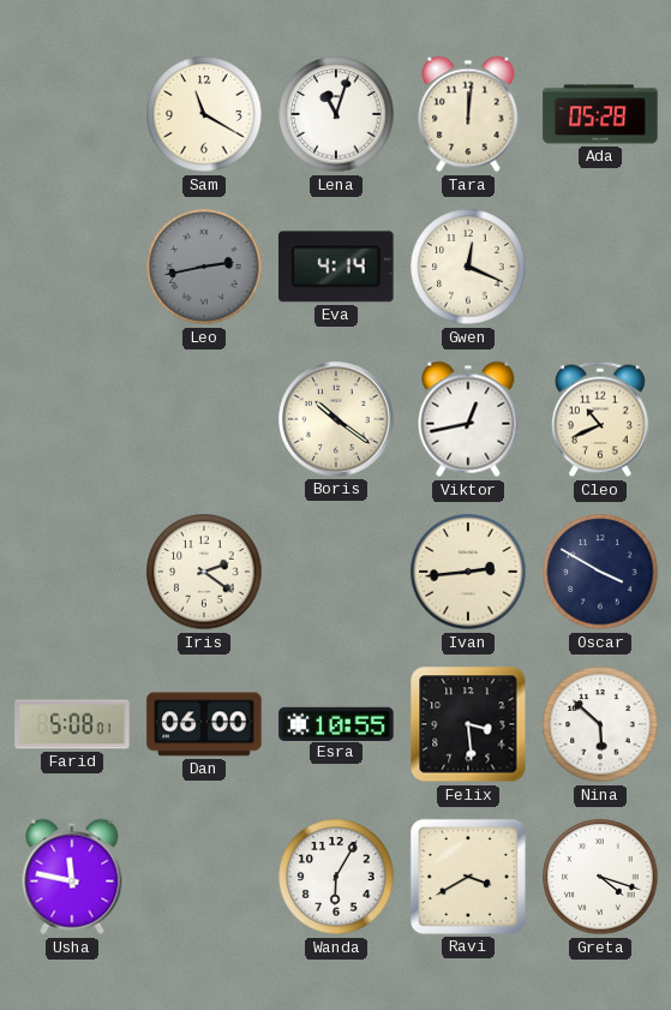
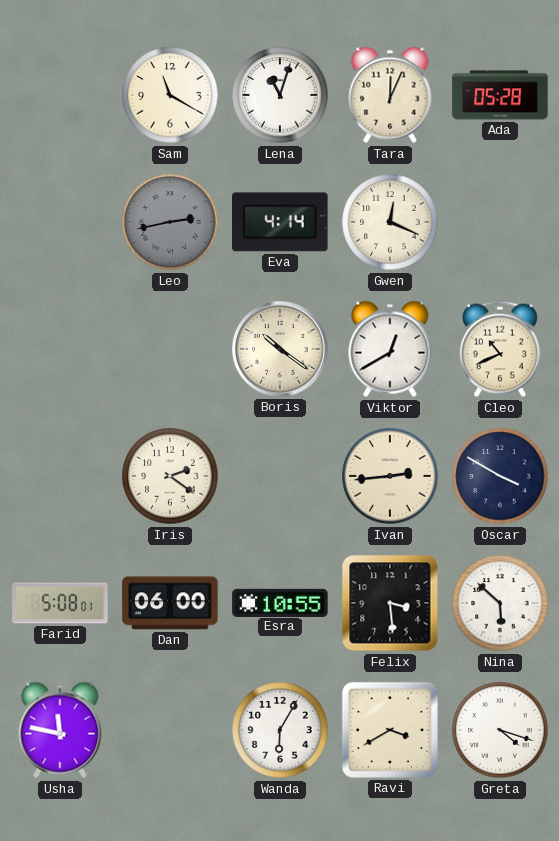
Tara: 12:01 -> 12:04
Viktor: 12:43 -> 12:40
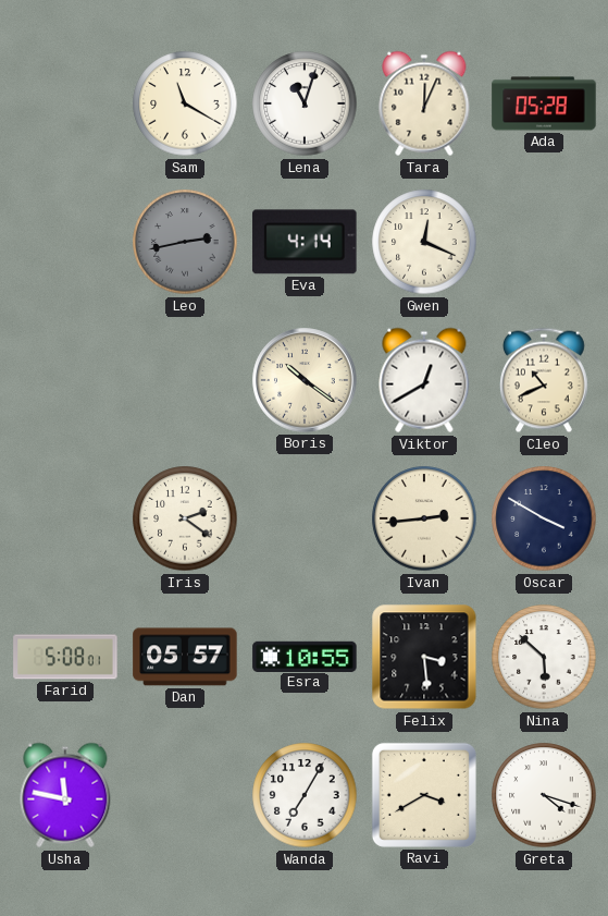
Dan: 06:00 -> 05:57
Wanda: 6:05 -> 7:05
